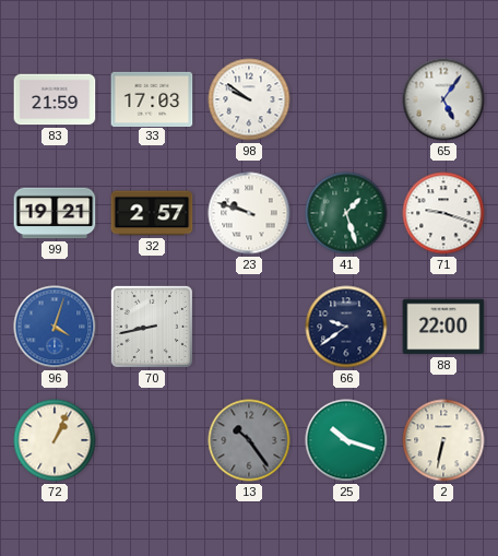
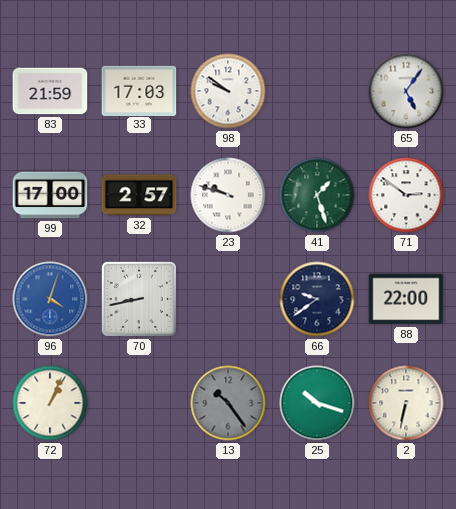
99: 19:21 -> 17:00
71: 9:18 -> 2:51
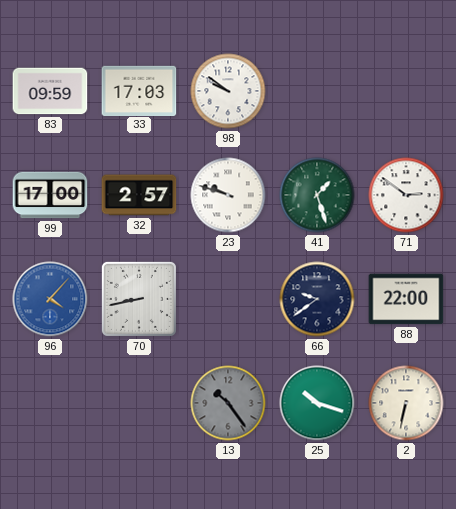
83: 21:59 -> 09:59
65: 5:06 -> none
96: 4:03 -> 4:07
72: 1:04 -> none
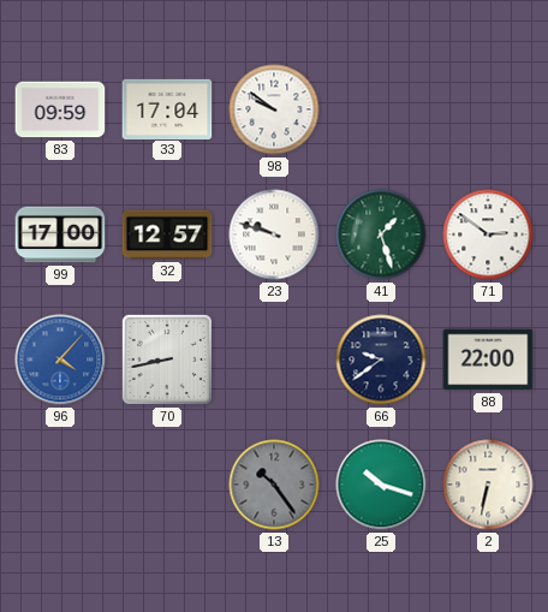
33: 17:03 -> 17:04
32: 2:57 -> 12:57
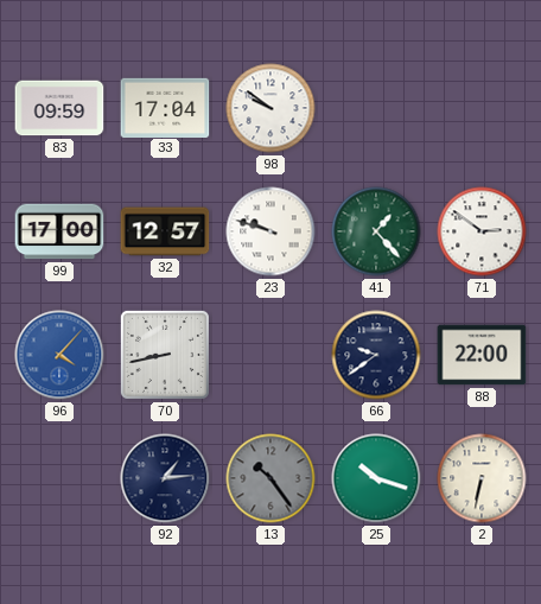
41: 1:27 -> 1:23
92: none -> 1:14
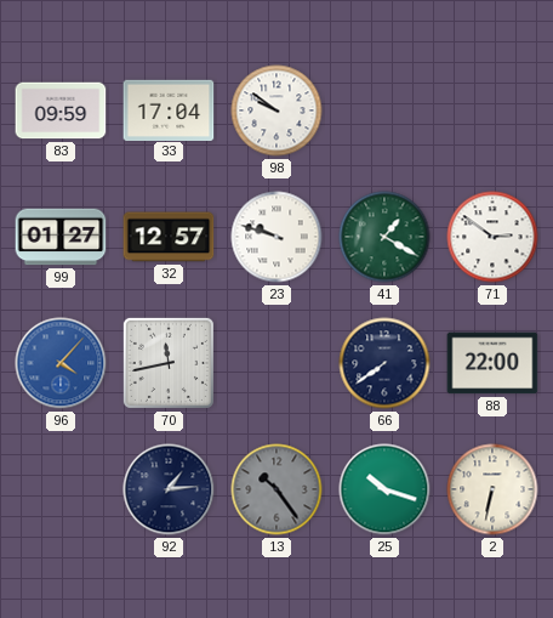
99: 17:00 -> 01:27
41: 1:23 -> 1:20
70: 8:43 -> 11:43
66: 9:39 -> 7:39
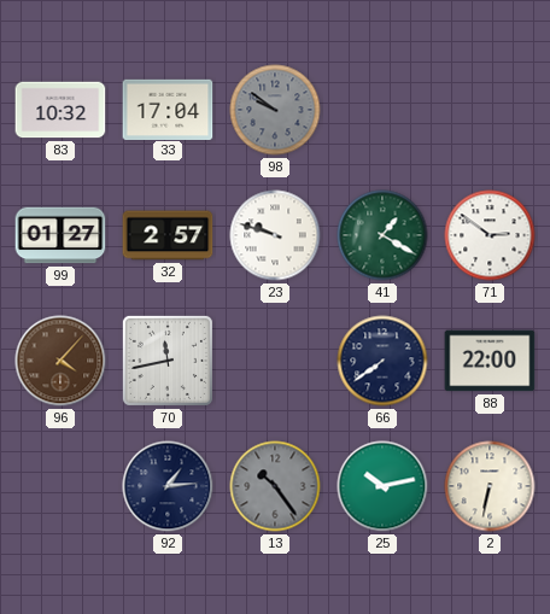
83: 09:59 -> 10:32
98 dial: white -> grey
32: 12:57 -> 2:57
96 dial: blue -> brown
25: 10:18 -> 10:13
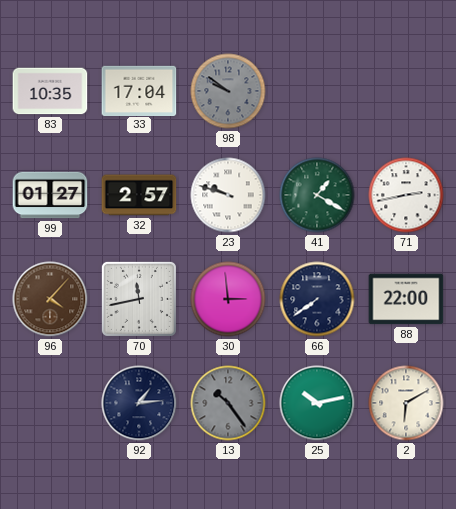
83: 10:32 -> 10:35
71: 2:51 -> 2:43
30: none -> 2:59
2: 6:32 -> 6:10
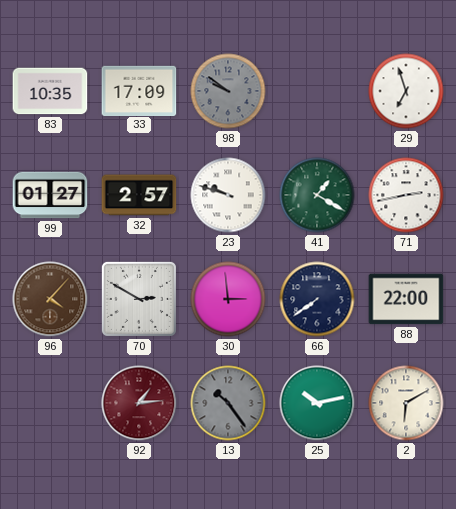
33: 17:04 -> 17:09
29: none -> 6:57
70: 11:43 -> 2:50
92 dial: navy -> burgundy
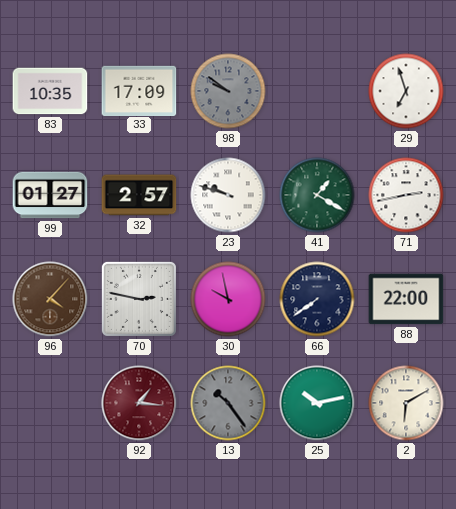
70: 2:50 -> 2:47
30: 2:59 -> 9:58
92: 1:14 -> 1:16
